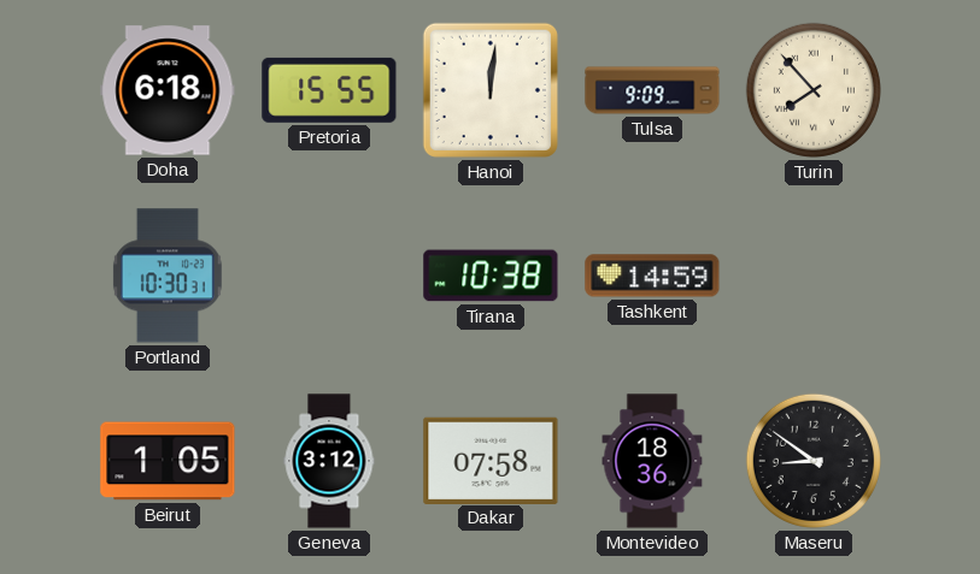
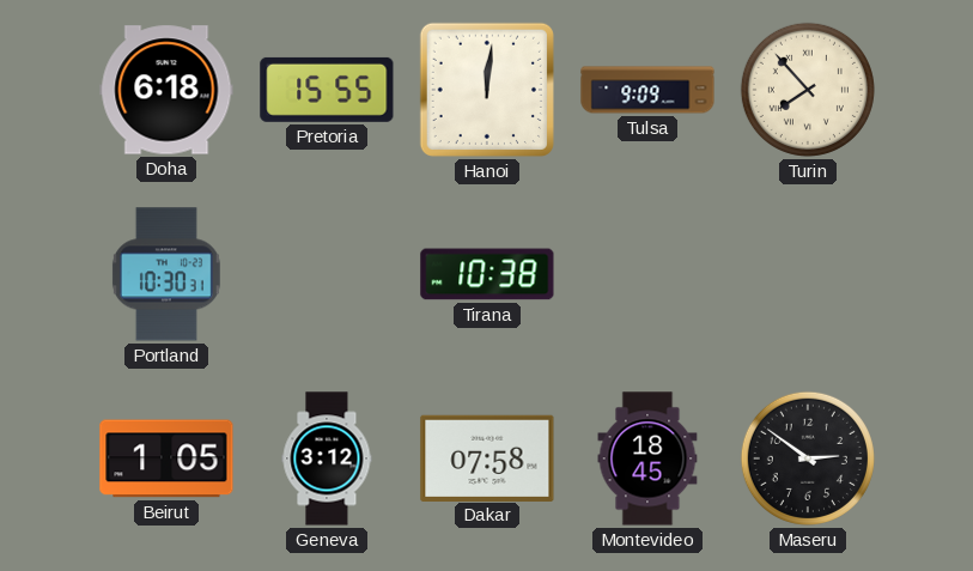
Tashkent: 14:59 -> none
Montevideo: 18:36 -> 18:45
Maseru: 8:51 -> 2:51
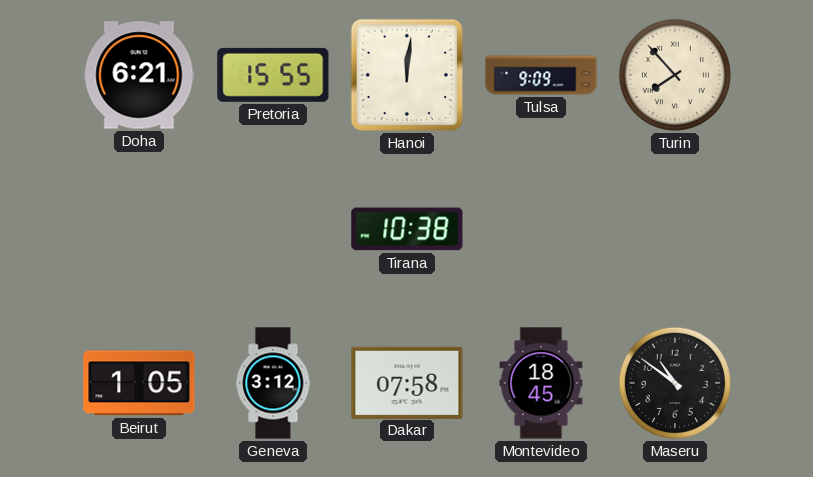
Doha: 6:18 -> 6:21
Portland: 10:30 -> none
Maseru: 2:51 -> 10:51
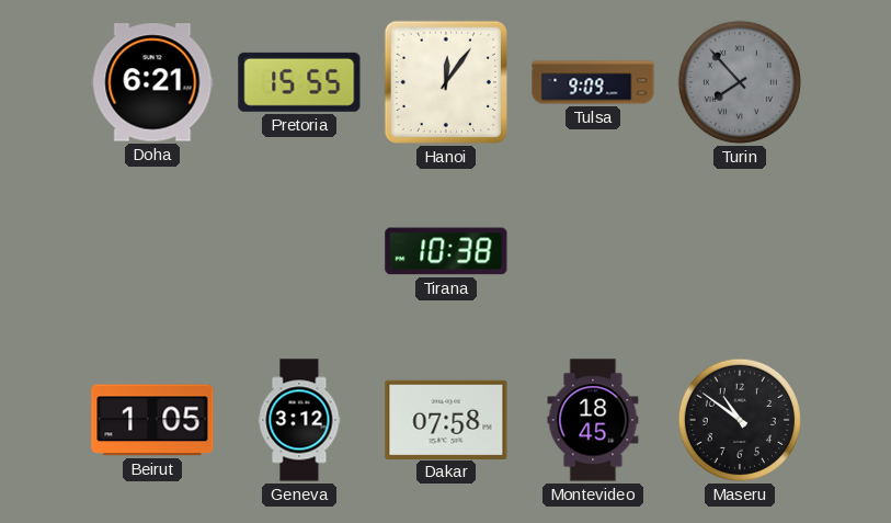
Hanoi: 12:01 -> 12:06
Turin dial: cream -> grey
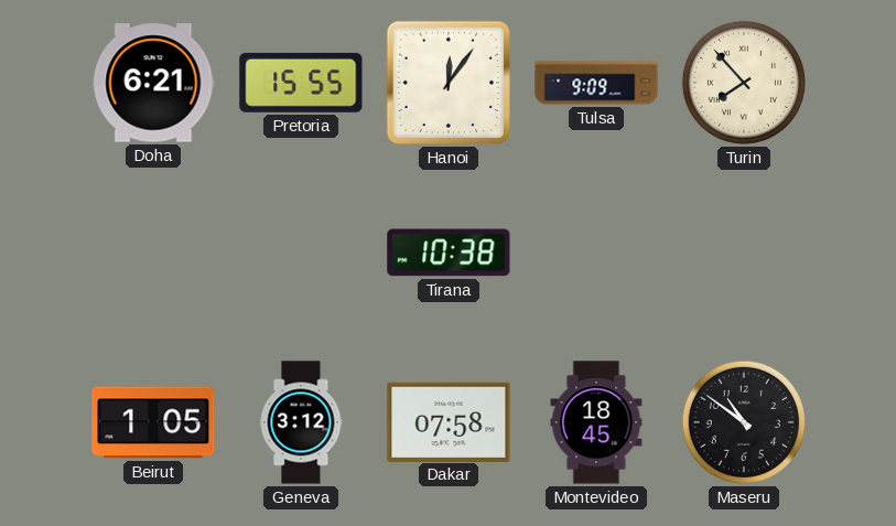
Turin dial: grey -> cream
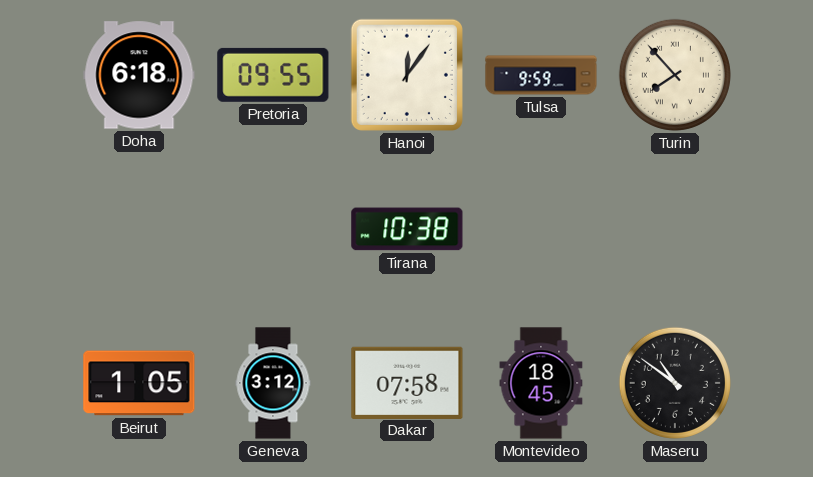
Doha: 6:21 -> 6:18
Pretoria: 15:55 -> 09:55
Tulsa: 9:09 -> 9:59
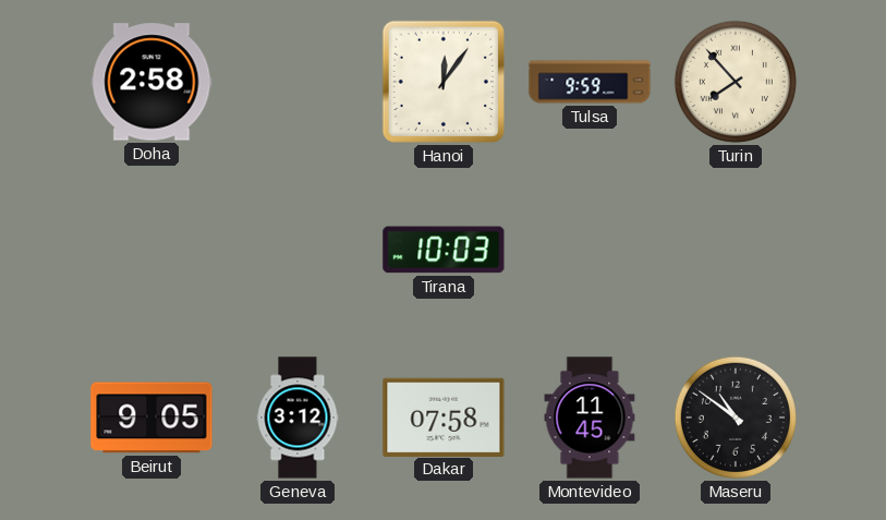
Doha: 6:18 -> 2:58
Pretoria: 09:55 -> none
Tirana: 10:38 -> 10:03
Beirut: 1:05 -> 9:05
Montevideo: 18:45 -> 11:45
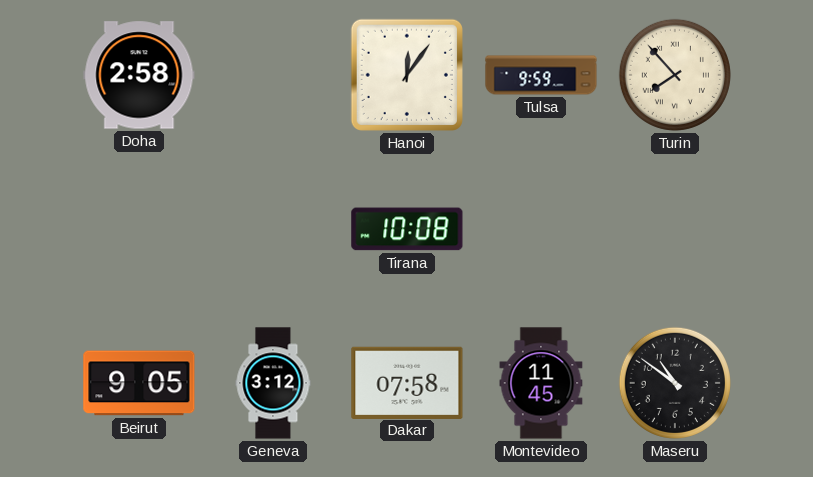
Tirana: 10:03 -> 10:08
